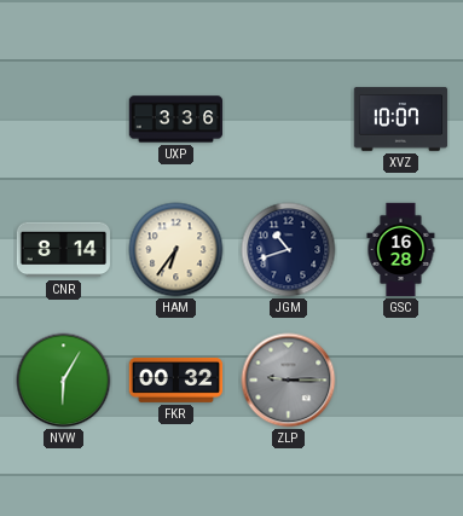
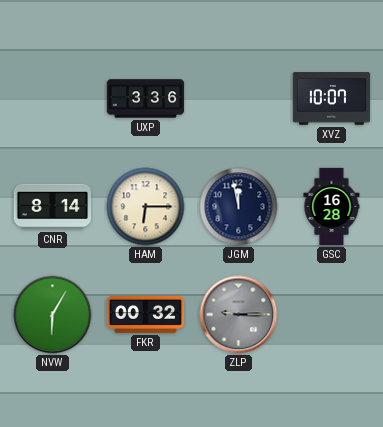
HAM: 6:36 -> 6:15
JGM: 10:42 -> 11:58
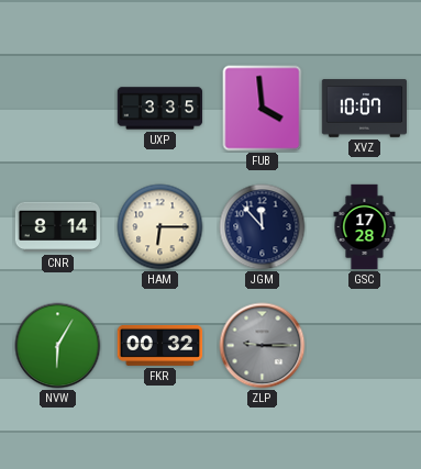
UXP: 3:36 -> 3:35
FUB: none -> 3:59
JGM: 11:58 -> 11:53
GSC: 16:28 -> 17:28
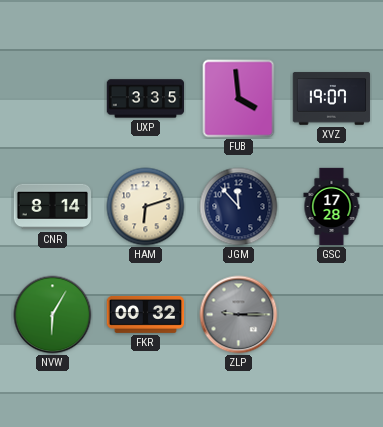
XVZ: 10:07 -> 19:07
HAM: 6:15 -> 6:12
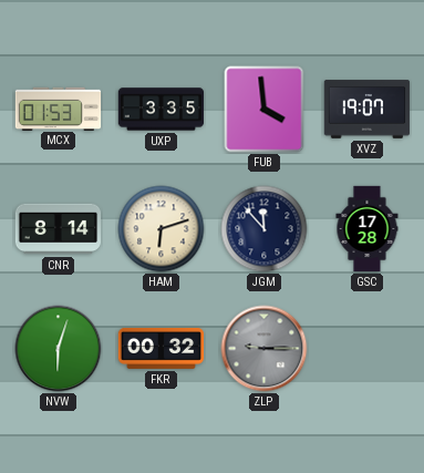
MCX: none -> 01:53
NVW: 6:05 -> 6:03
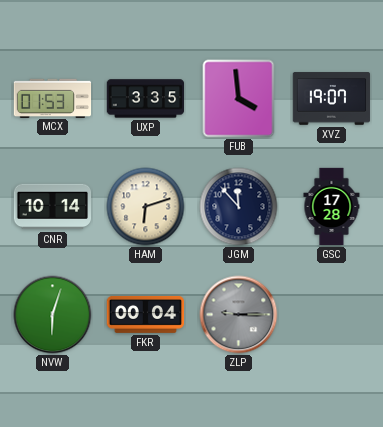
CNR: 8:14 -> 10:14
FKR: 00:32 -> 00:04
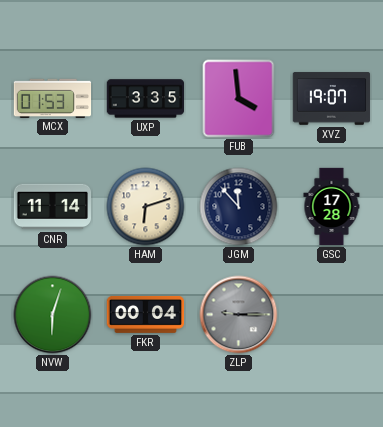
CNR: 10:14 -> 11:14
